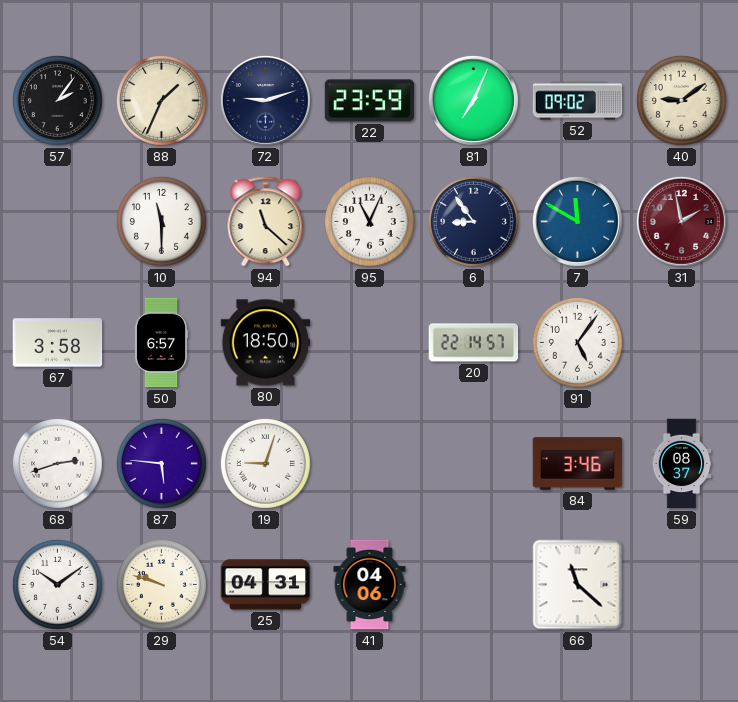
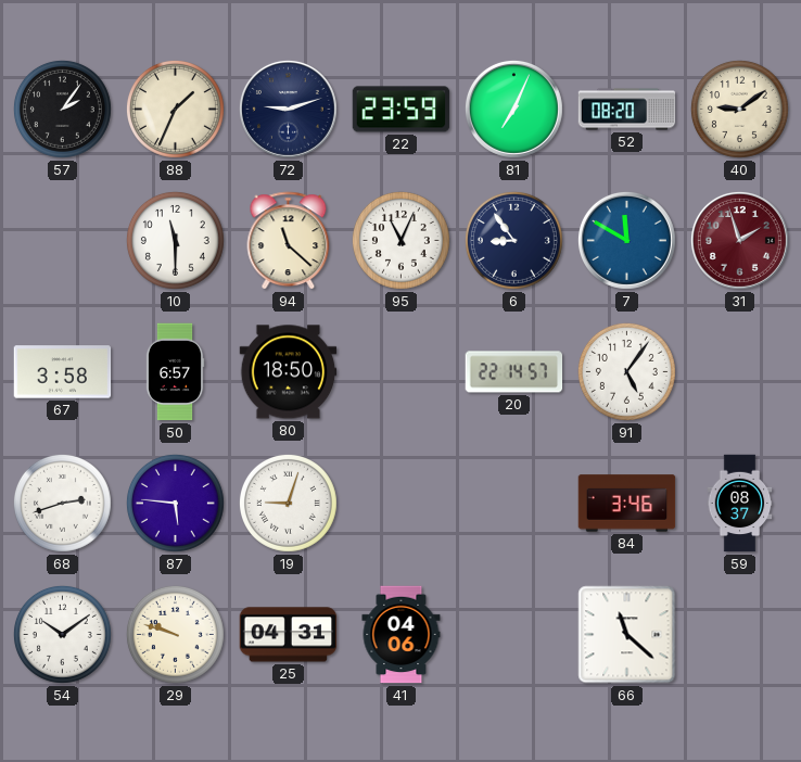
52: 09:02 -> 08:20
31: 1:58 -> 1:57
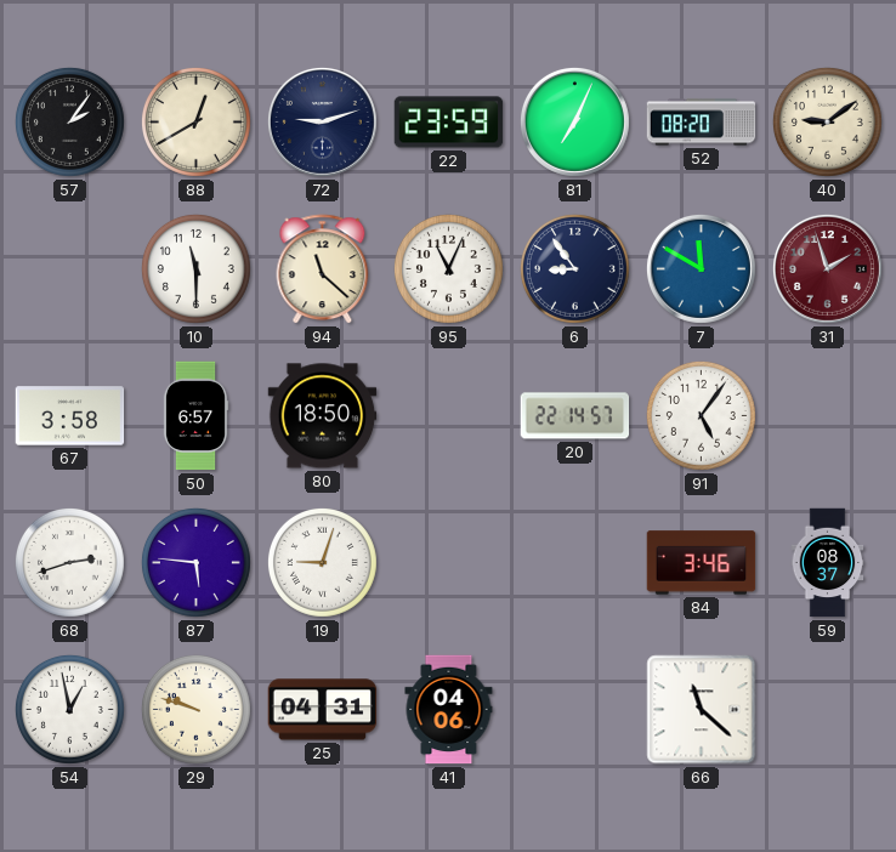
88: 1:34 -> 12:40
54: 10:09 -> 12:58
